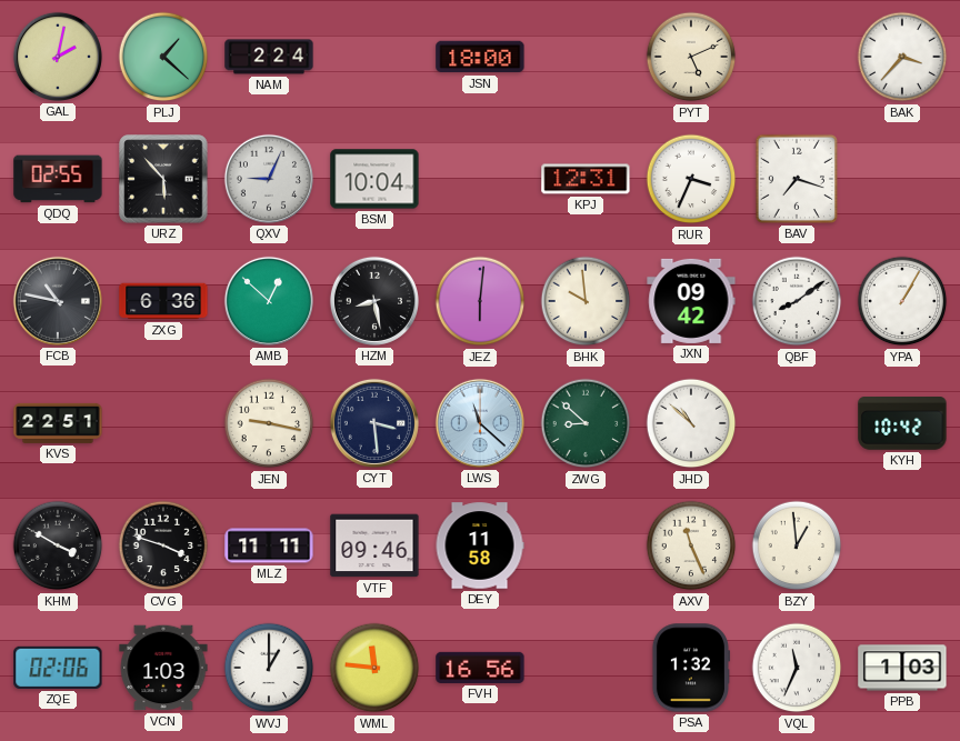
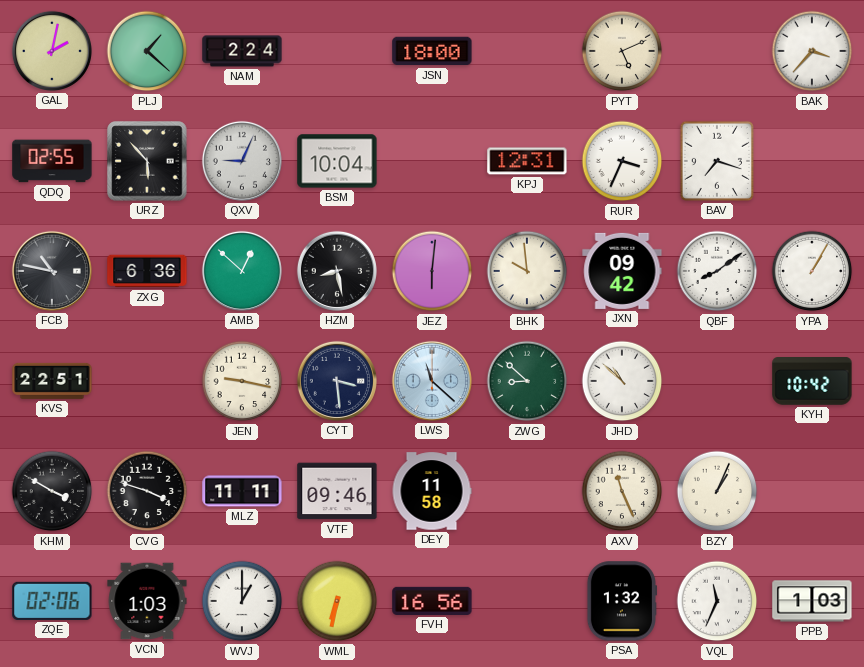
BZY: 12:59 -> 1:04
WML: 11:46 -> 6:32
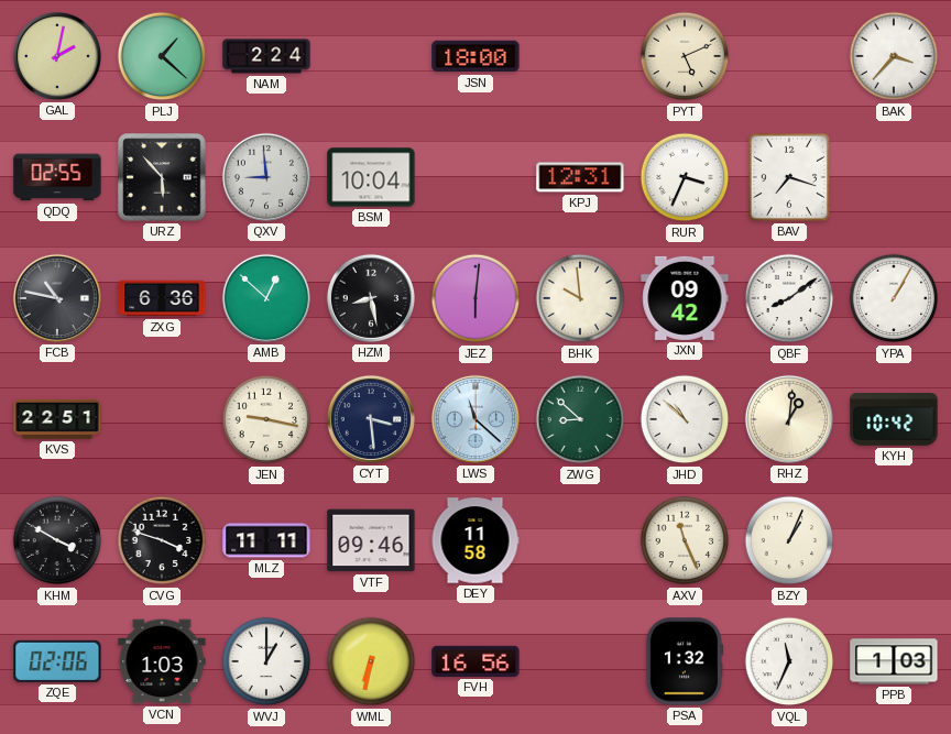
QXV: 9:04 -> 8:59
RHZ: none -> 1:01
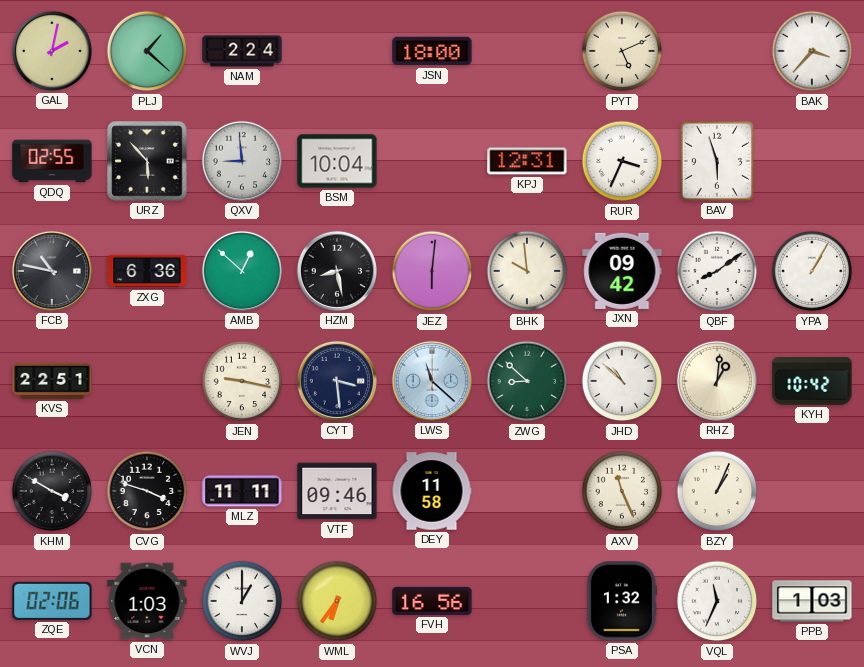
BAV: 7:18 -> 5:57
WML: 6:32 -> 6:36
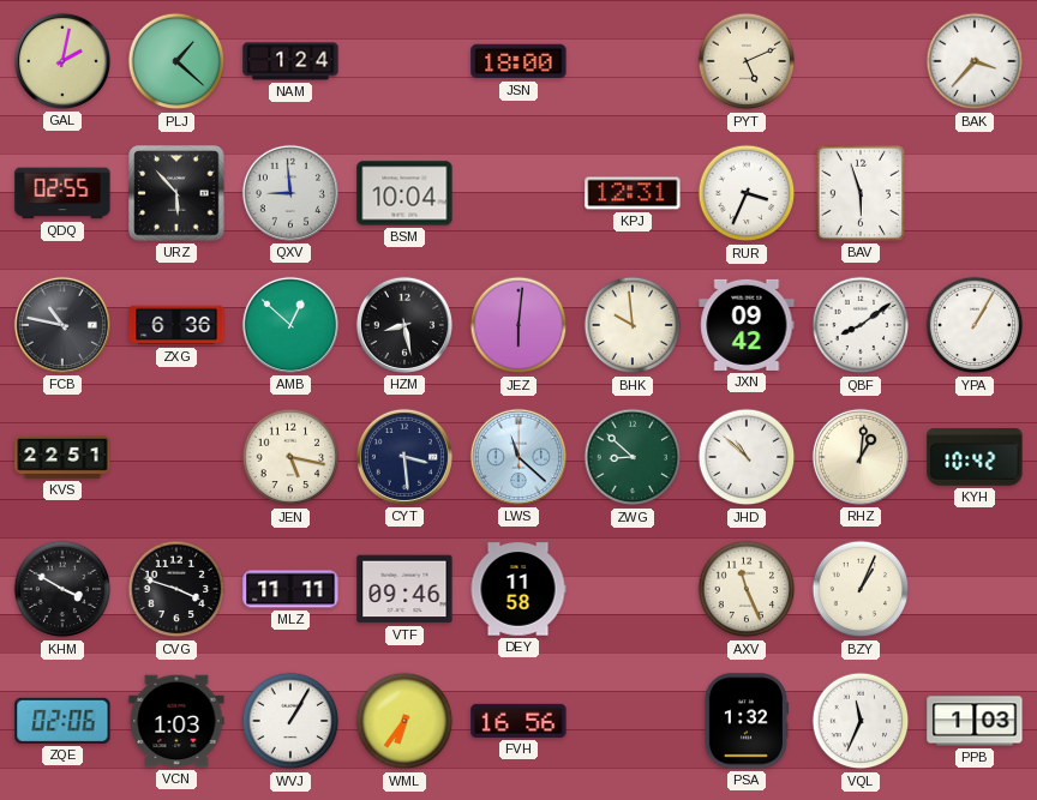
NAM: 2:24 -> 1:24
JEN: 9:17 -> 5:17
WVJ: 1:00 -> 1:05
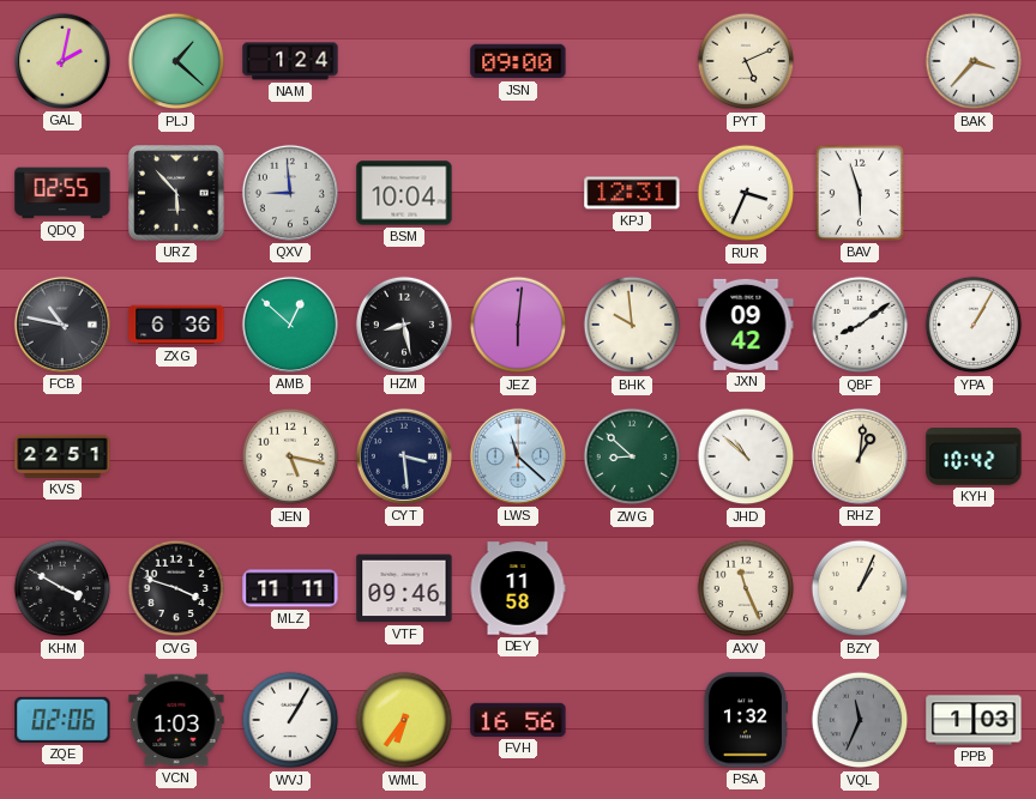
JSN: 18:00 -> 09:00
VQL dial: white -> grey
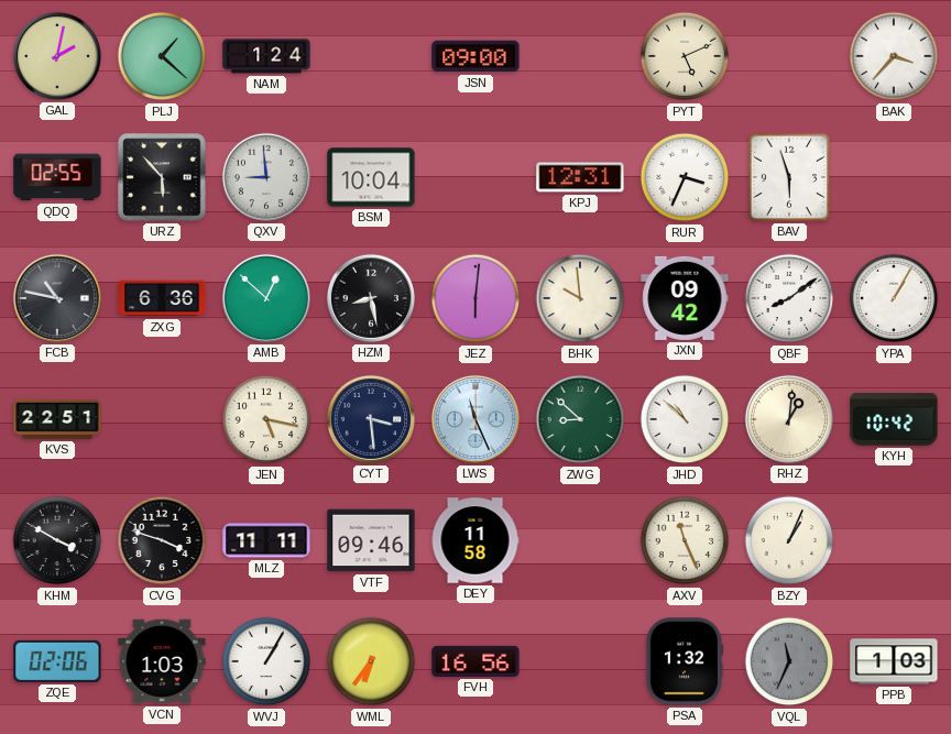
LWS: 11:22 -> 11:26
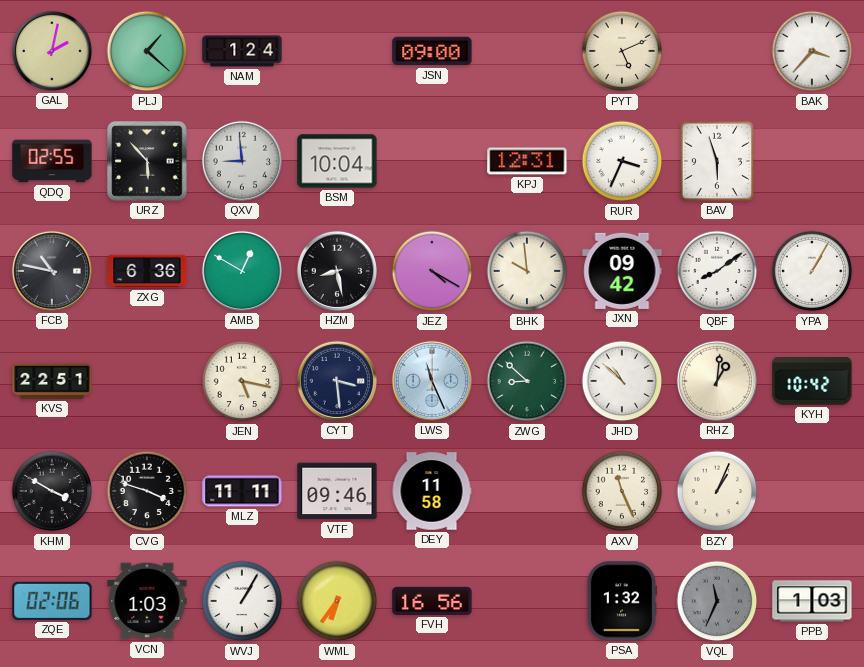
AMB: 12:52 -> 12:50
JEZ: 6:01 -> 4:20
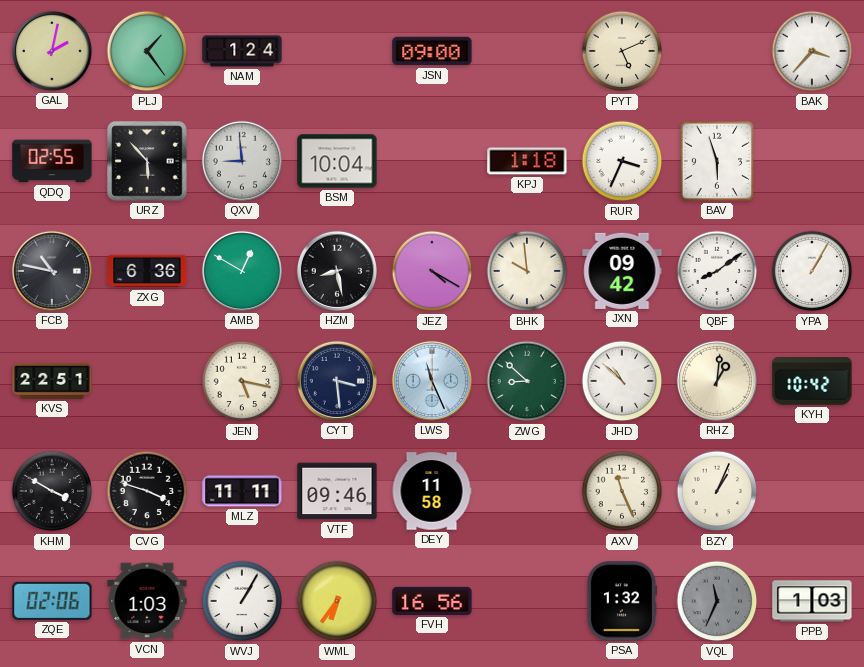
PLJ: 1:22 -> 1:24
KPJ: 12:31 -> 1:18
